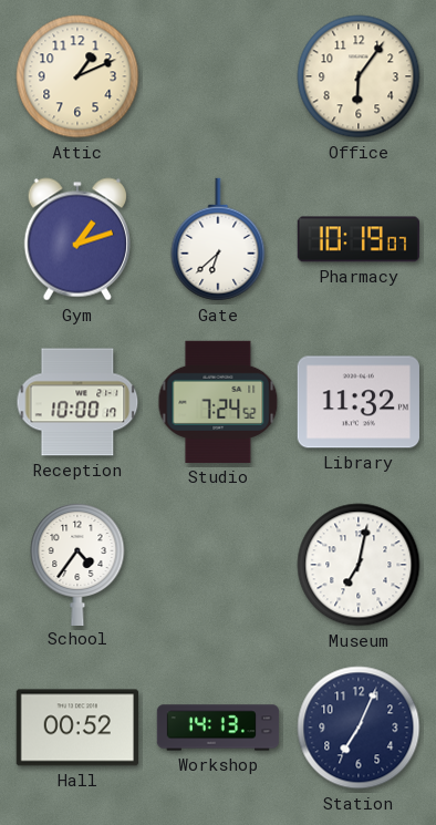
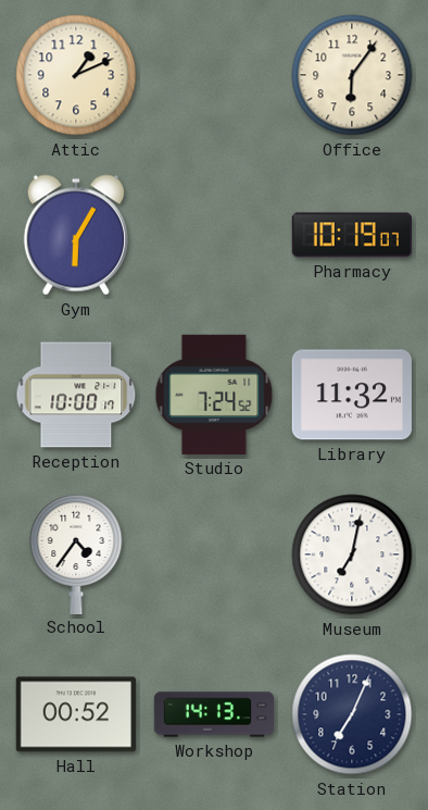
Gym: 1:12 -> 6:05
Gate: 6:38 -> none
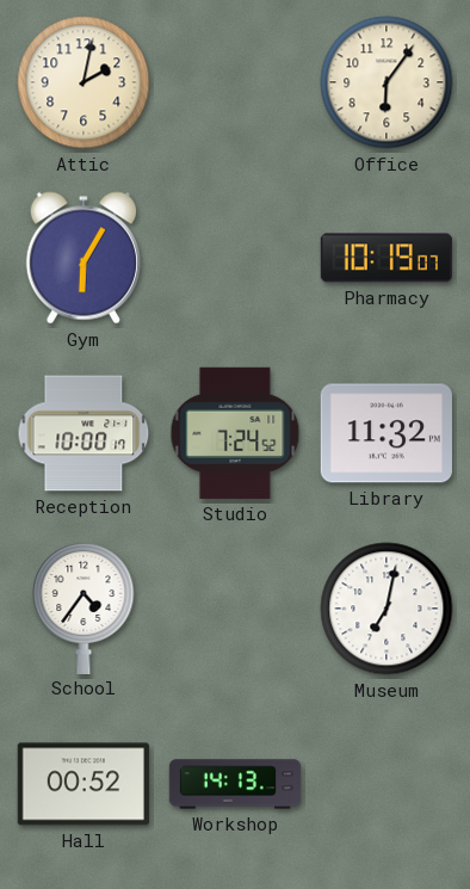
Attic: 1:11 -> 2:02
Station: 7:04 -> none
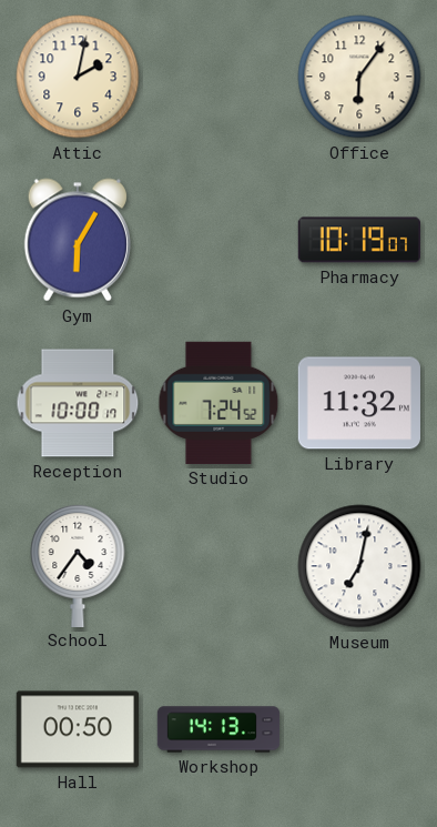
Hall: 00:52 -> 00:50
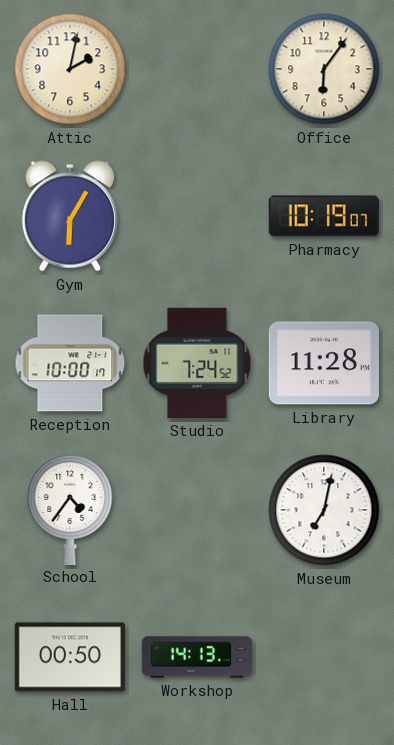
Library: 11:32 -> 11:28
